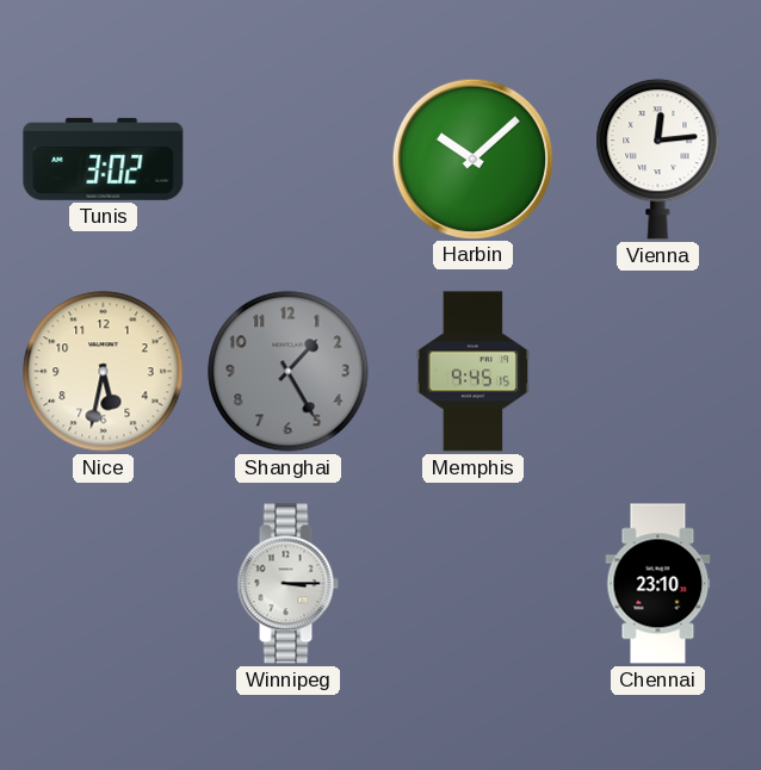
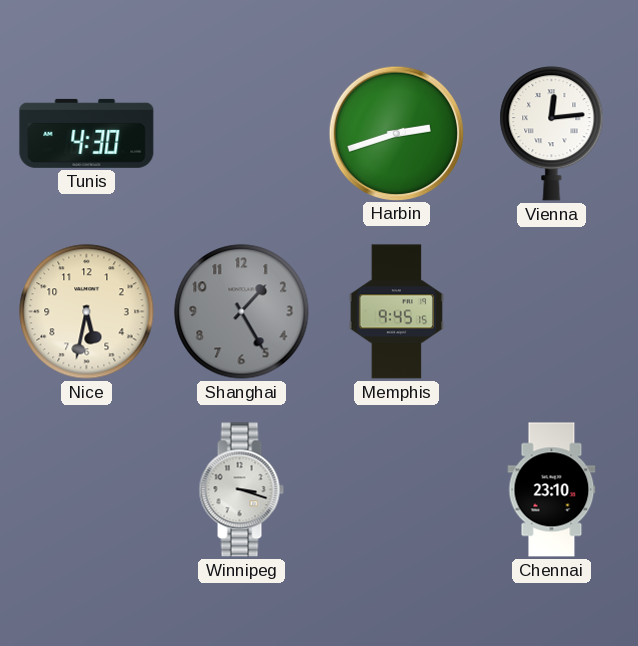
Tunis: 3:02 -> 4:30
Harbin: 10:08 -> 2:42
Winnipeg: 3:15 -> 3:18
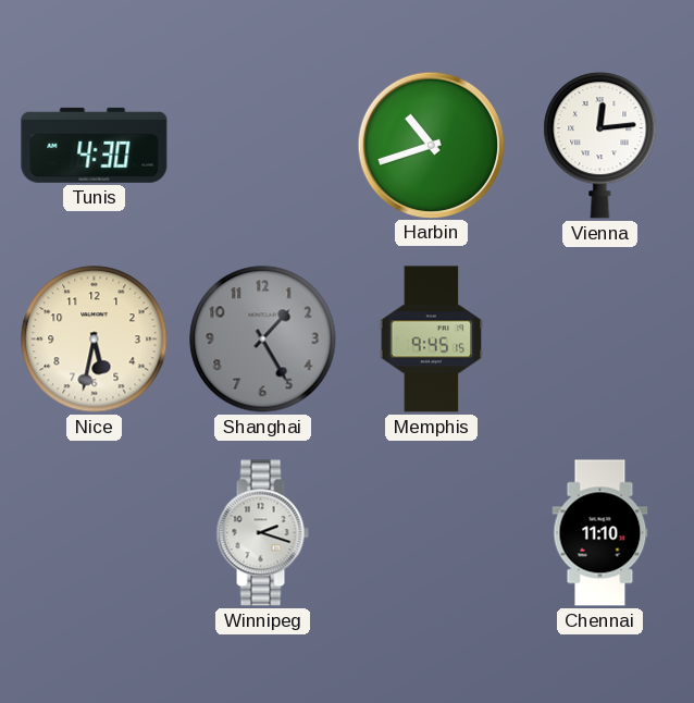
Harbin: 2:42 -> 10:42
Winnipeg: 3:18 -> 2:18
Chennai: 23:10 -> 11:10
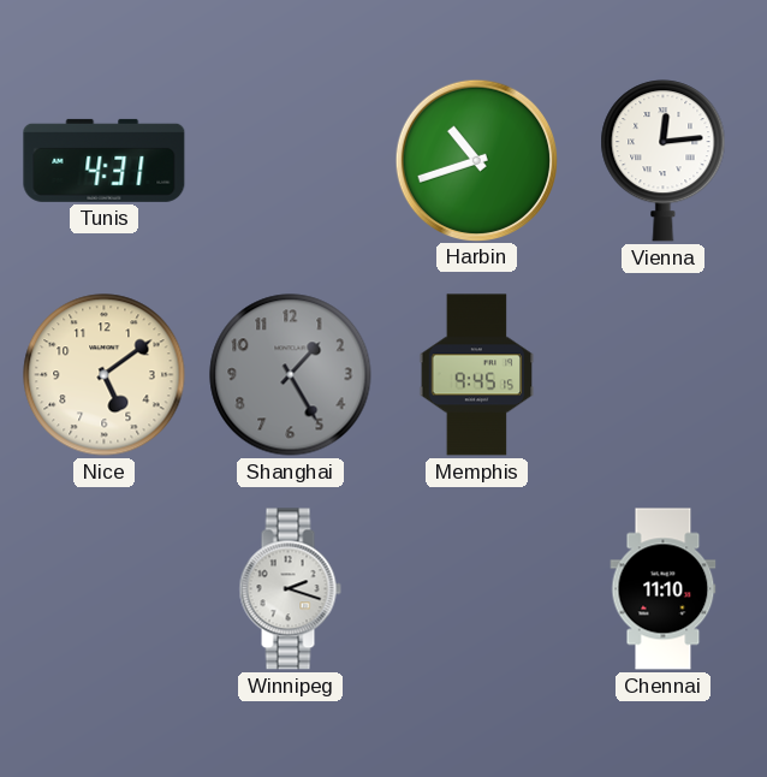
Tunis: 4:30 -> 4:31
Nice: 5:32 -> 5:09
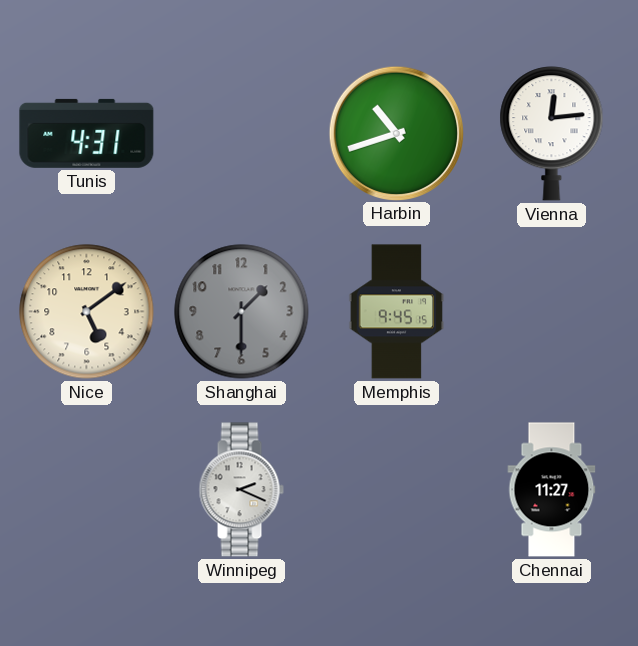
Shanghai: 1:25 -> 1:30
Winnipeg: 2:18 -> 2:19
Chennai: 11:10 -> 11:27
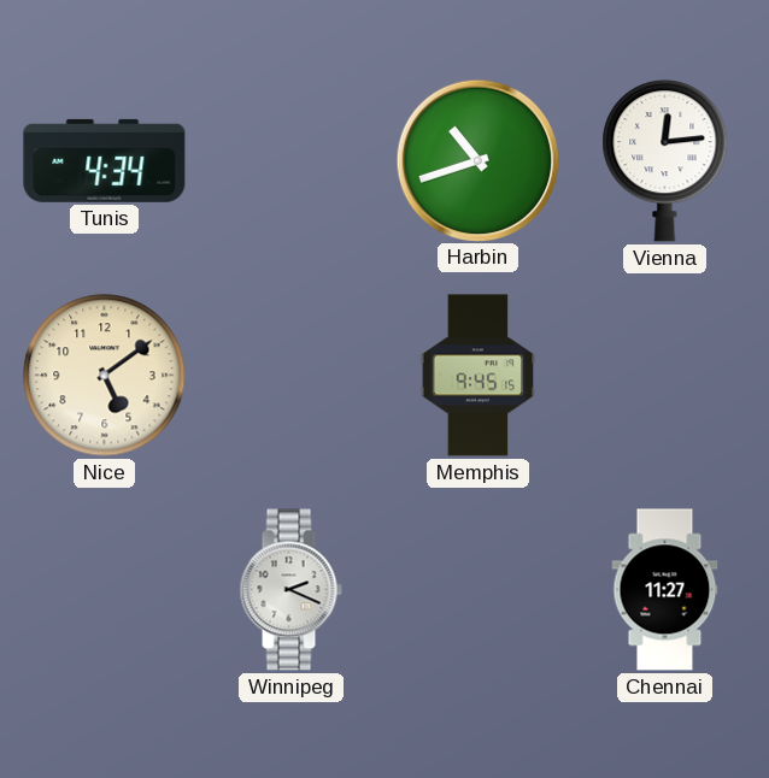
Tunis: 4:31 -> 4:34
Shanghai: 1:30 -> none
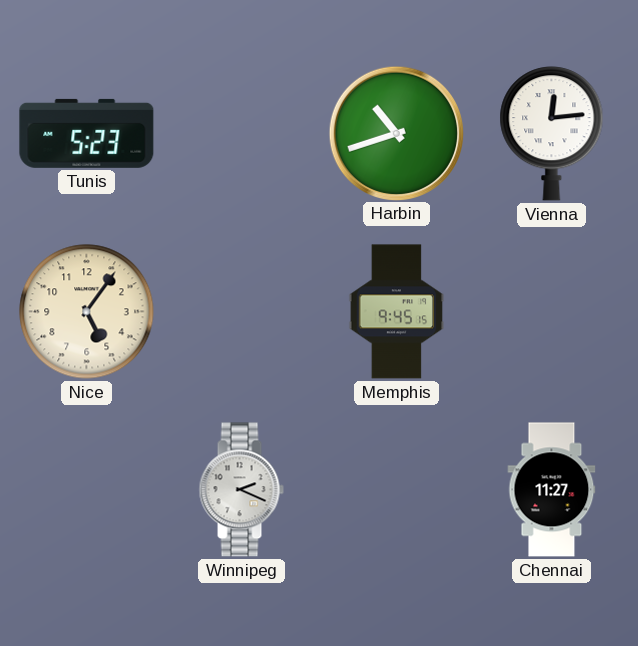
Tunis: 4:34 -> 5:23
Nice: 5:09 -> 5:06
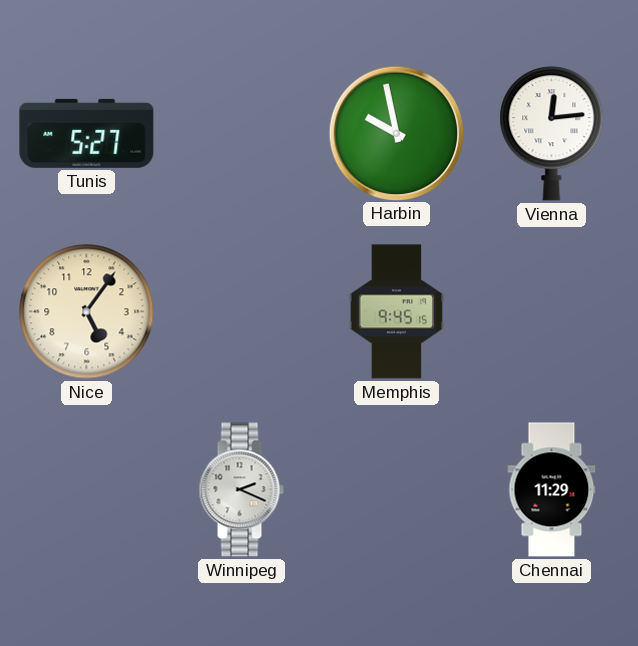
Tunis: 5:23 -> 5:27
Harbin: 10:42 -> 9:58
Chennai: 11:27 -> 11:29
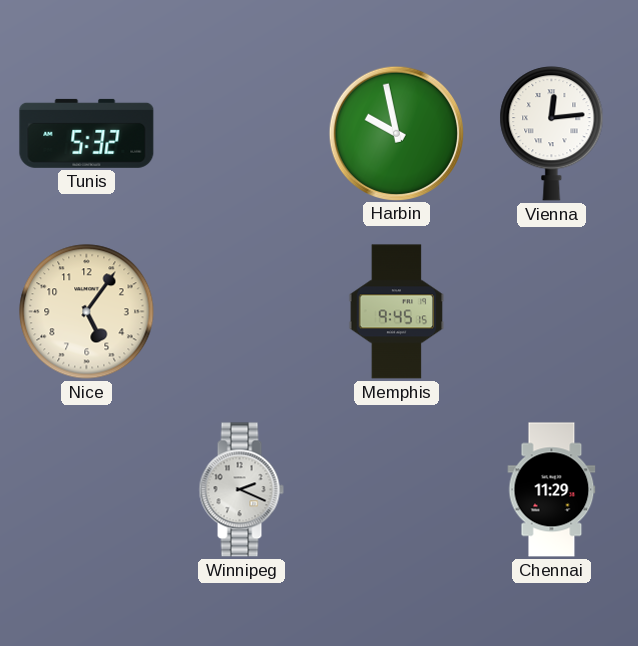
Tunis: 5:27 -> 5:32
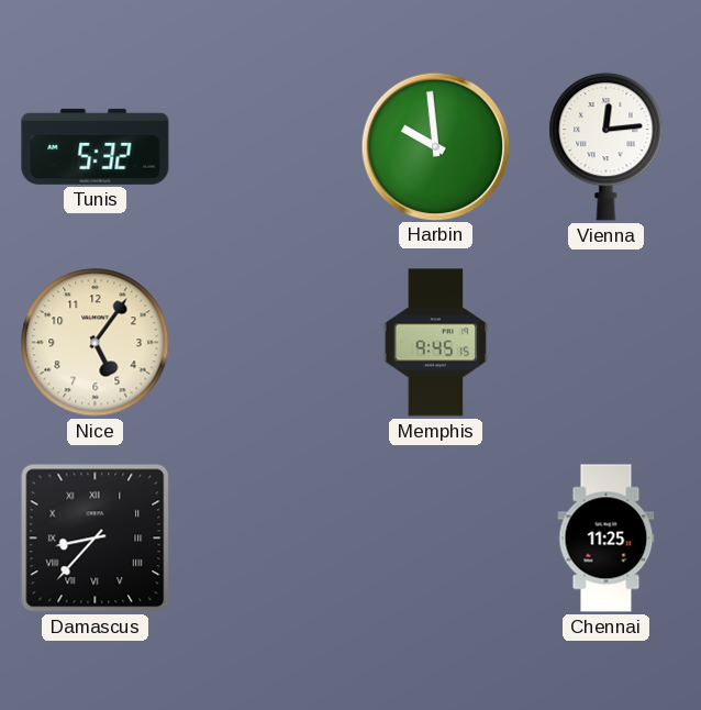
Harbin: 9:58 -> 9:59
Damascus: none -> 8:37
Winnipeg: 2:19 -> none
Chennai: 11:29 -> 11:25
